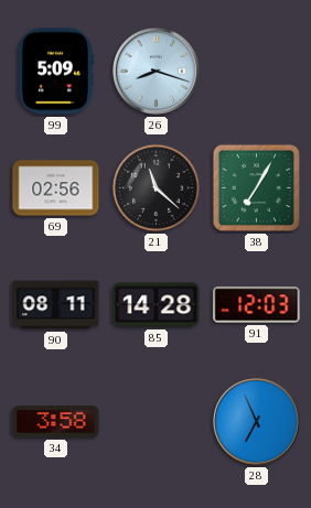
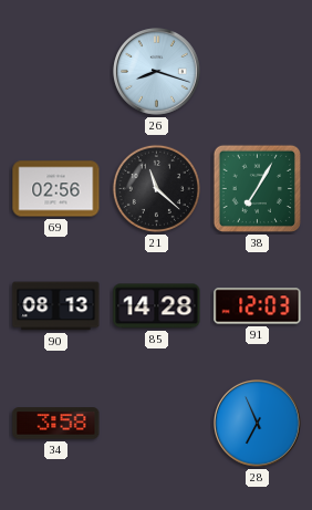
99: 5:09 -> none
90: 08:11 -> 08:13
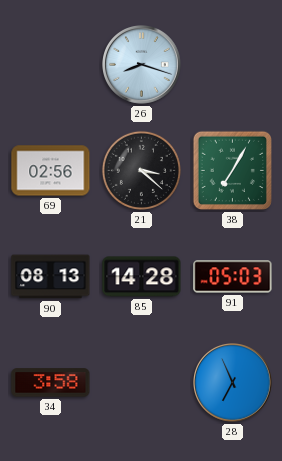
21: 11:22 -> 3:22
91: 12:03 -> 05:03
